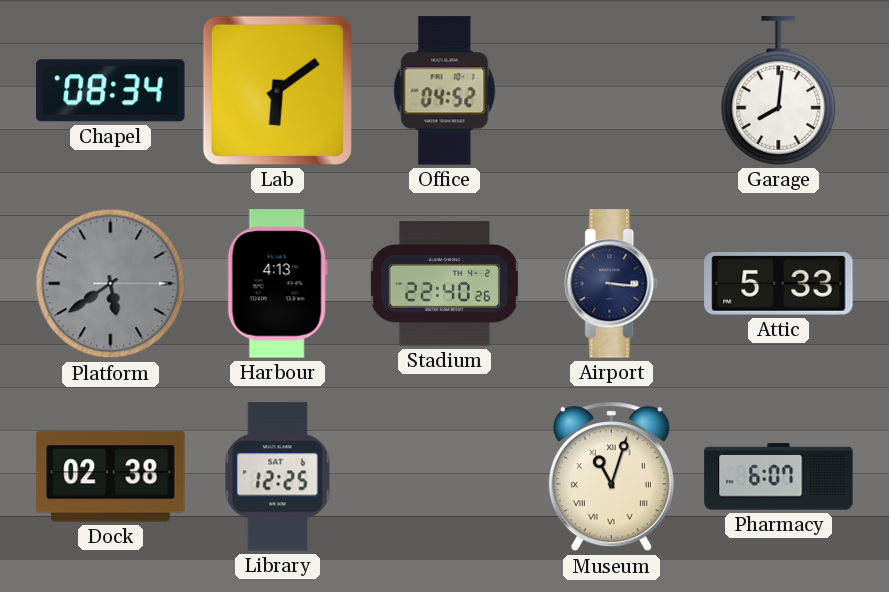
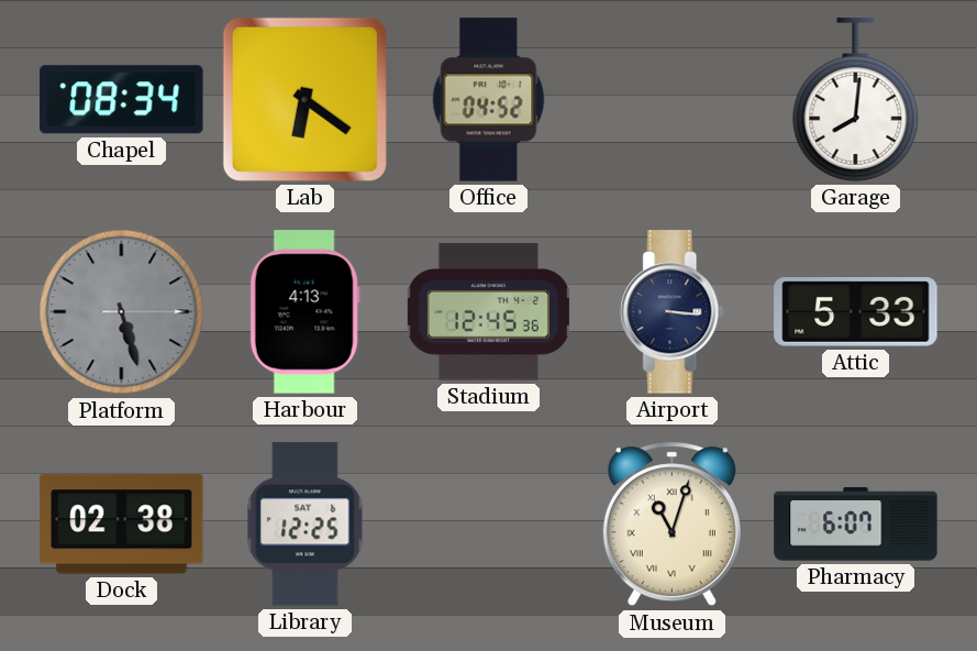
Lab: 6:09 -> 6:21
Platform: 5:39 -> 5:27
Stadium: 22:40 -> 12:45
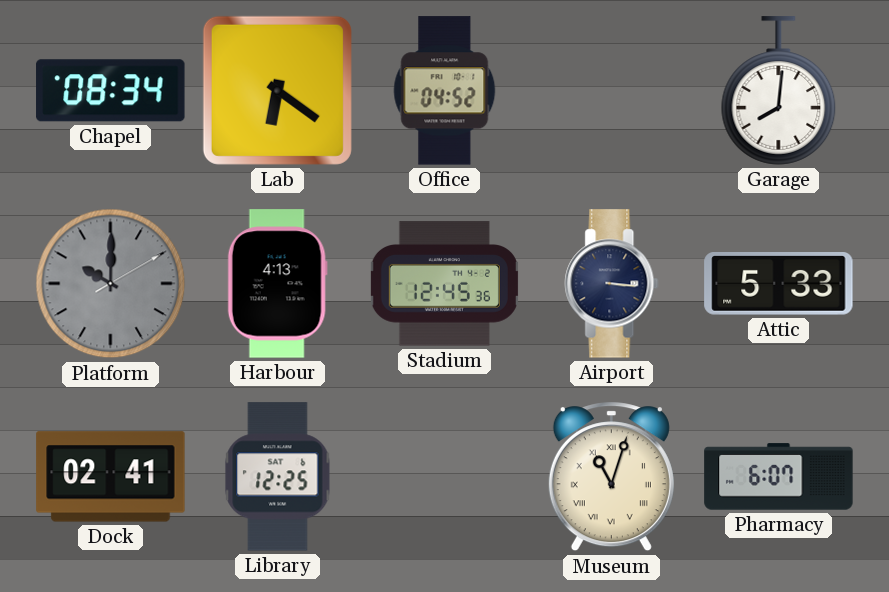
Platform: 5:27 -> 10:00
Dock: 02:38 -> 02:41
